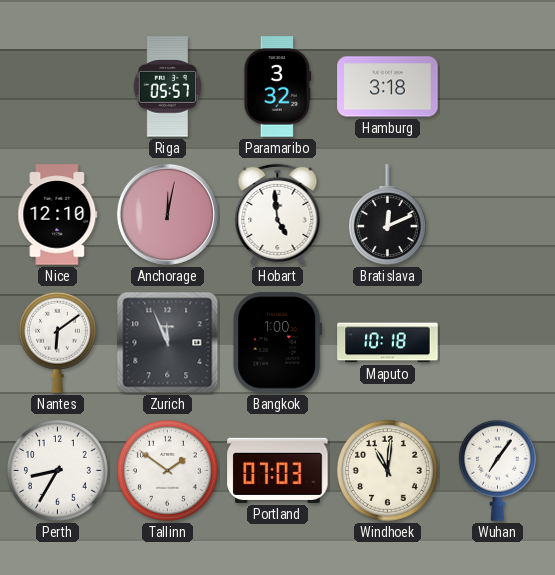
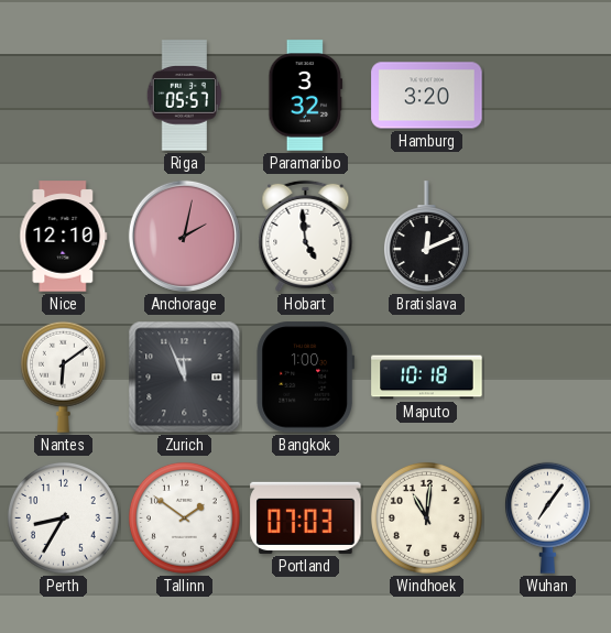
Hamburg: 3:18 -> 3:20
Anchorage: 12:02 -> 2:02
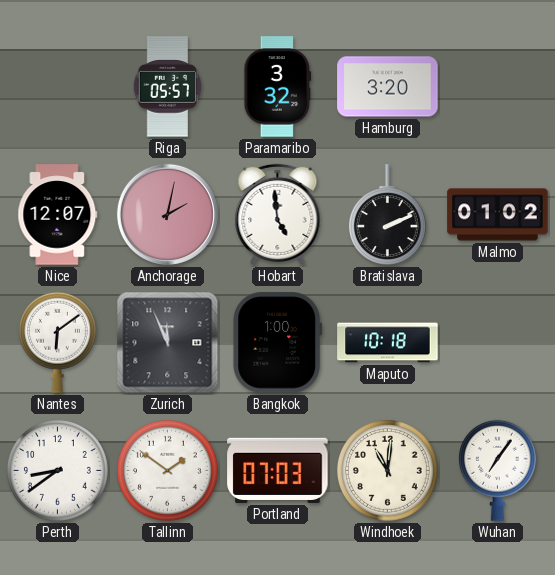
Nice: 12:10 -> 12:07
Bratislava: 12:11 -> 2:11
Malmo: none -> 01:02
Perth: 8:35 -> 8:39
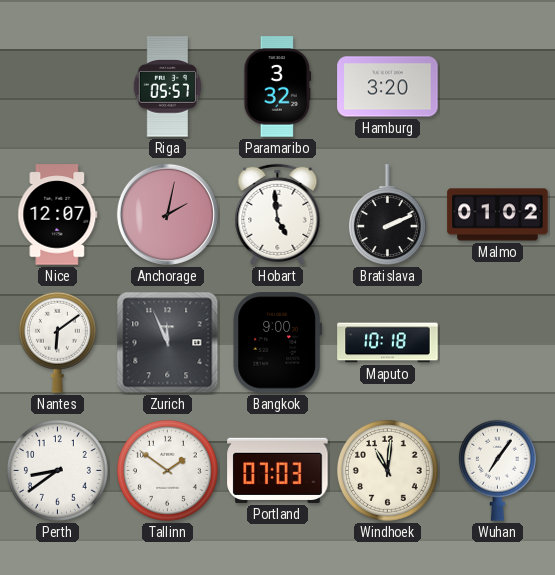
Bangkok: 1:00 -> 9:00
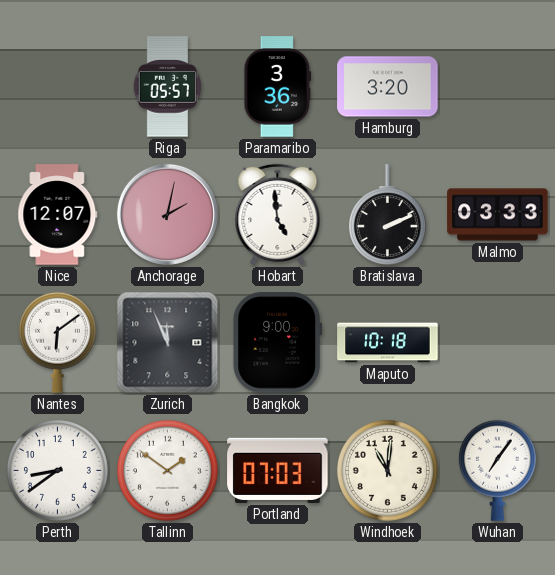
Paramaribo: 3:32 -> 3:36
Malmo: 01:02 -> 03:33
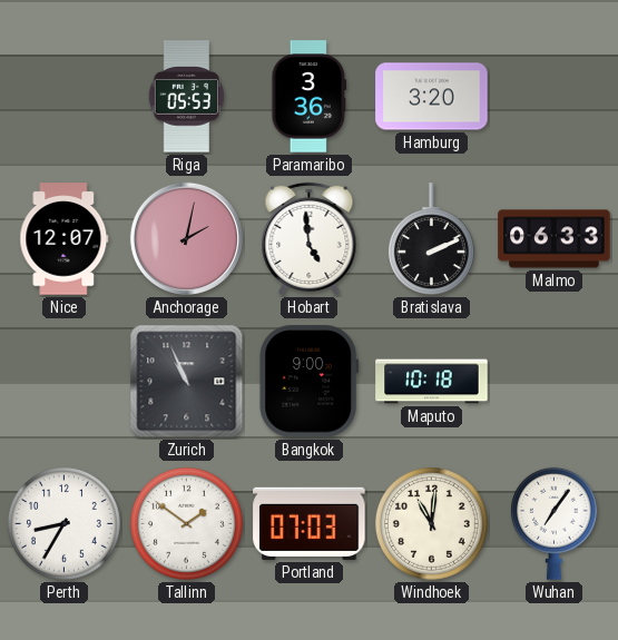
Riga: 05:57 -> 05:53
Malmo: 03:33 -> 06:33
Nantes: 6:09 -> none
Zurich: 11:56 -> 10:56
Perth: 8:39 -> 8:35
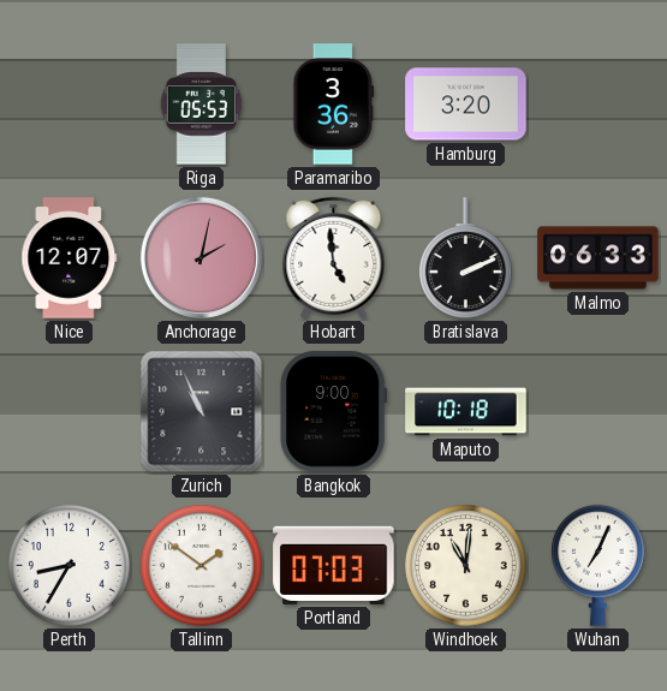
Wuhan: 7:06 -> 7:04
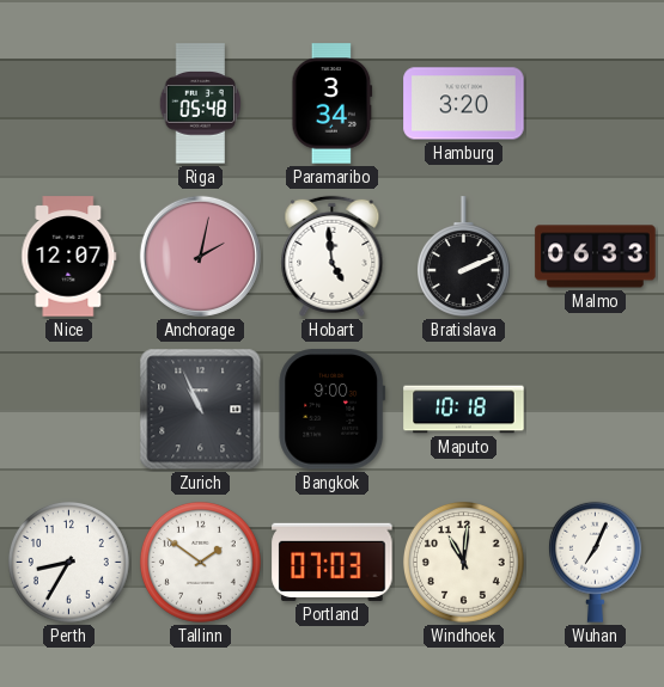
Riga: 05:53 -> 05:48
Paramaribo: 3:36 -> 3:34
